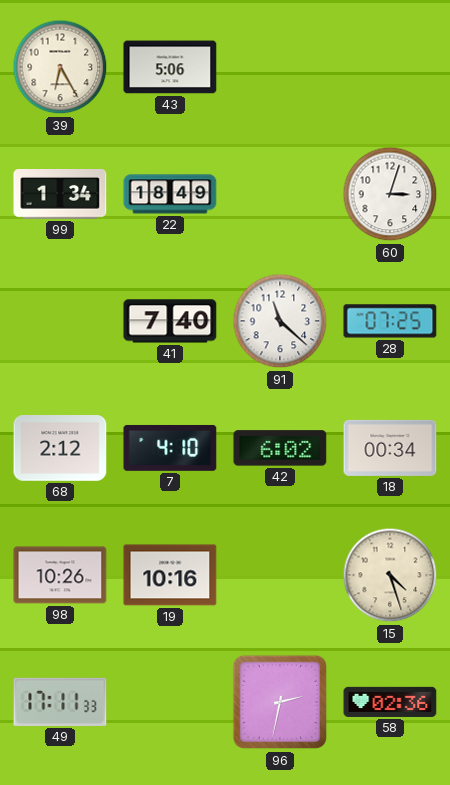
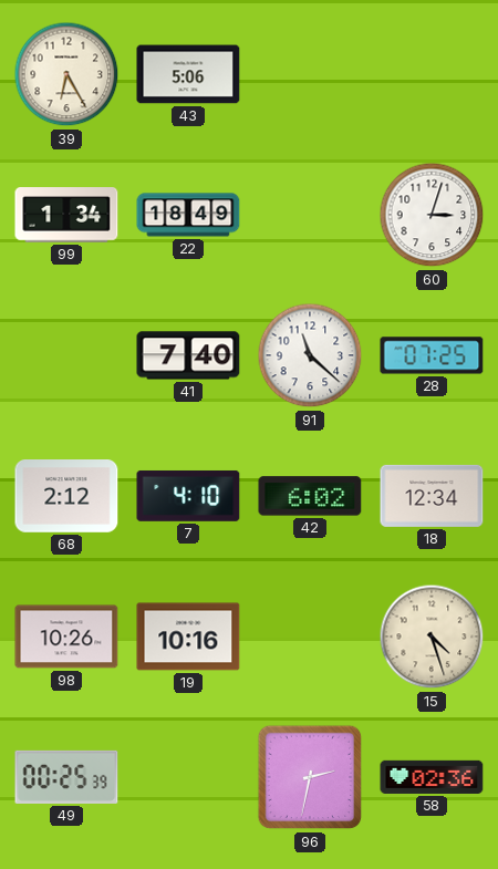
18: 00:34 -> 12:34
49: 17:11 -> 00:25
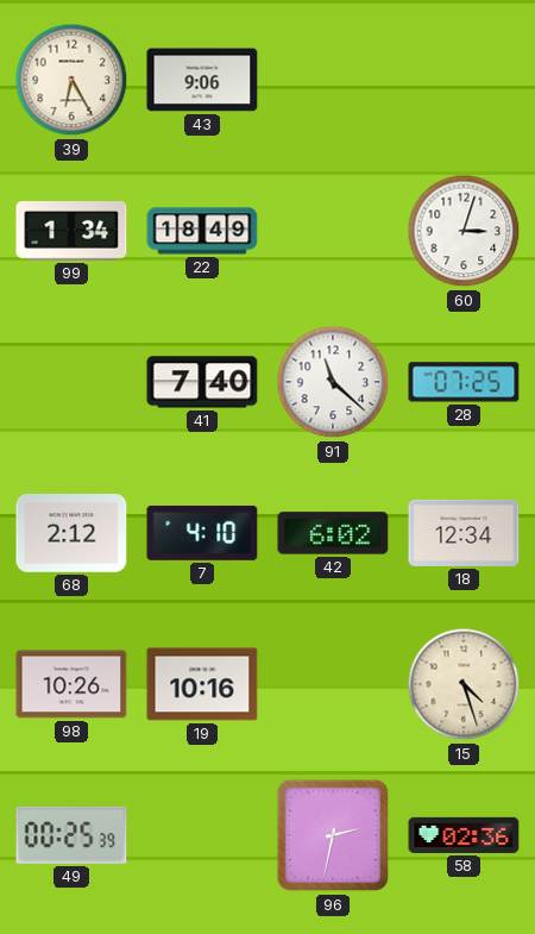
43: 5:06 -> 9:06
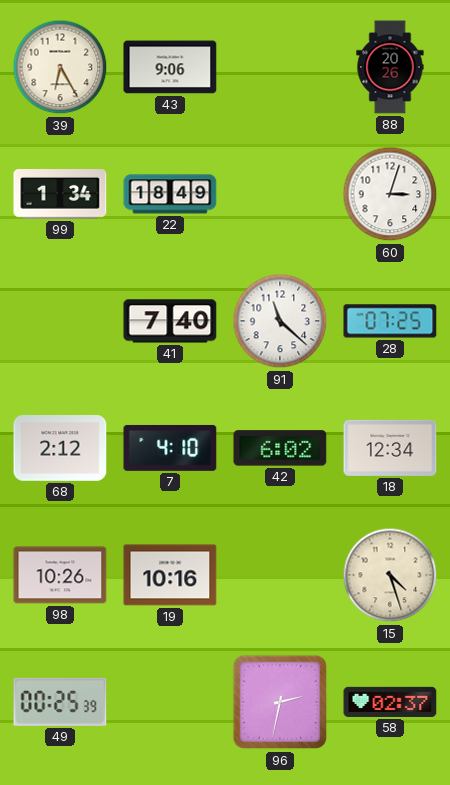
88: none -> 20:26
58: 02:36 -> 02:37
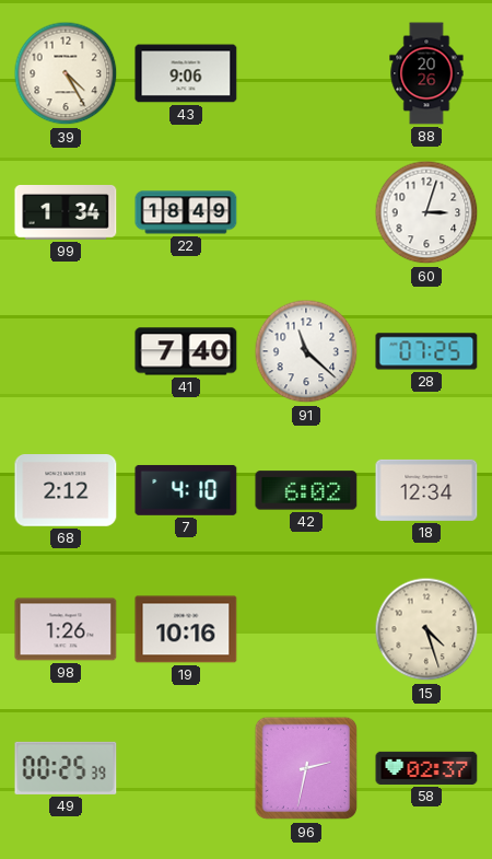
39: 6:25 -> 4:25
98: 10:26 -> 1:26
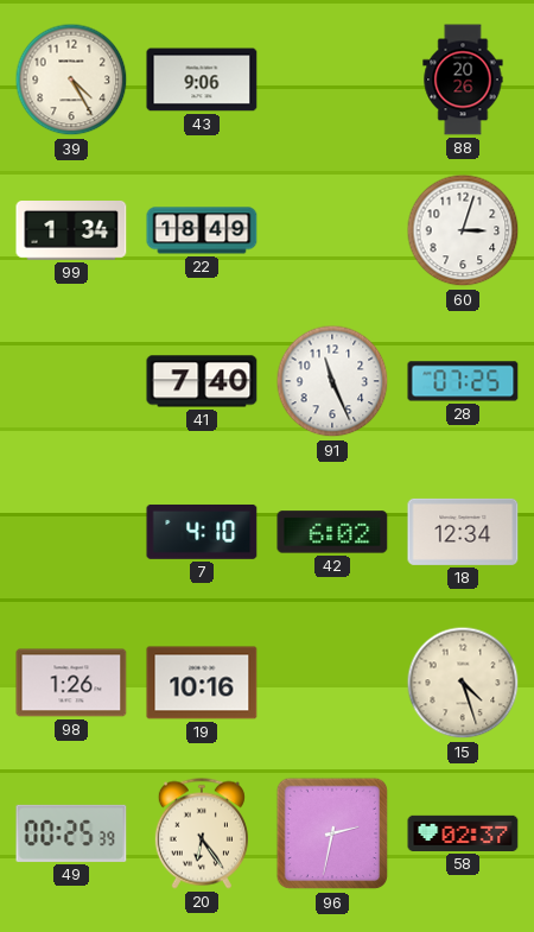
91: 11:22 -> 11:26
68: 2:12 -> none
20: none -> 6:24
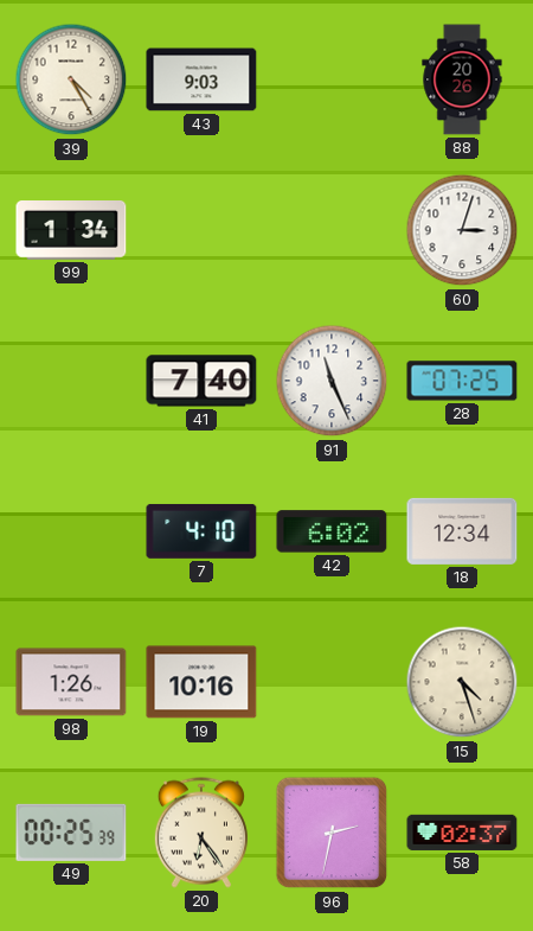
43: 9:06 -> 9:03
22: 18:49 -> none
